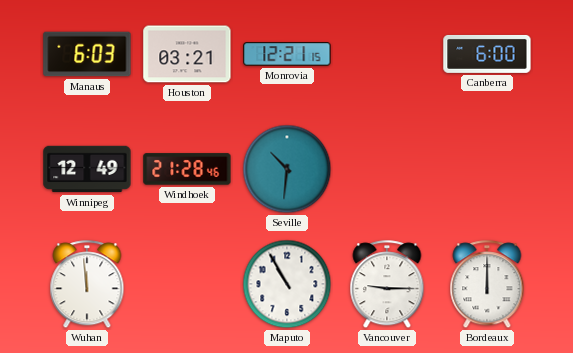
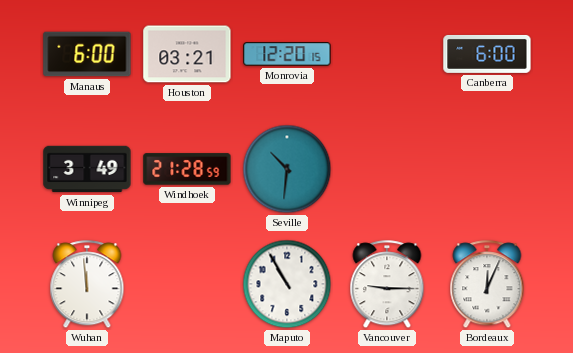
Manaus: 6:03 -> 6:00
Monrovia: 12:21 -> 12:20
Winnipeg: 12:49 -> 3:49
Windhoek: 21:28:46 -> 21:28:59
Bordeaux: 12:00 -> 12:04
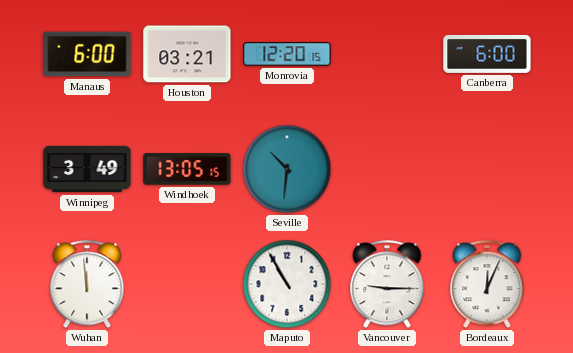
Windhoek: 21:28 -> 13:05
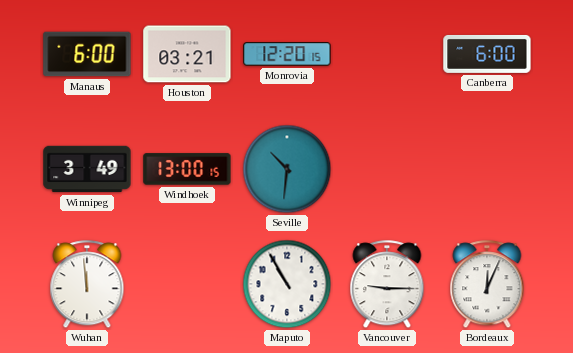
Windhoek: 13:05 -> 13:00
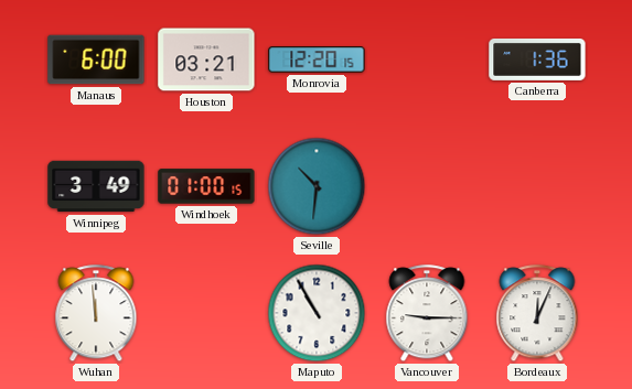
Canberra: 6:00 -> 1:36
Windhoek: 13:00 -> 01:00
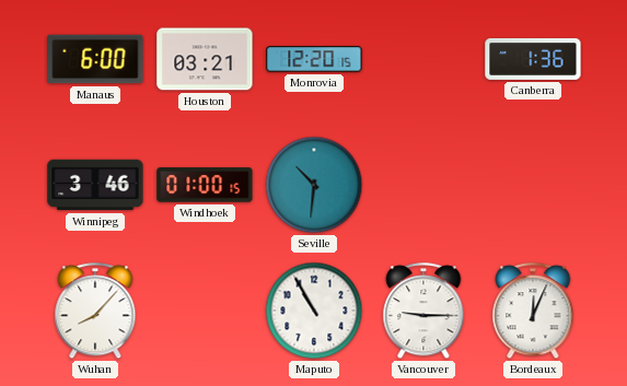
Winnipeg: 3:49 -> 3:46
Wuhan: 11:59 -> 8:07
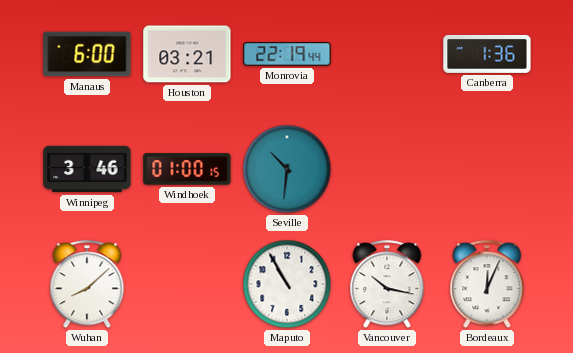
Monrovia: 12:20 -> 22:19
Wuhan: 8:07 -> 8:08
Vancouver: 9:15 -> 10:17
